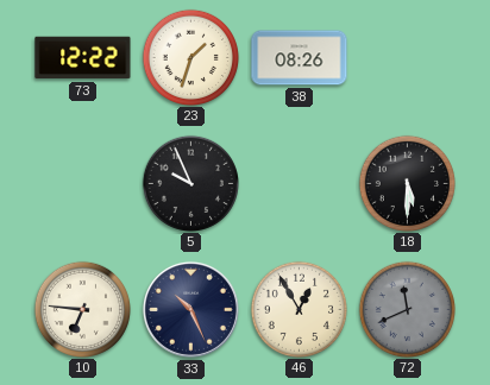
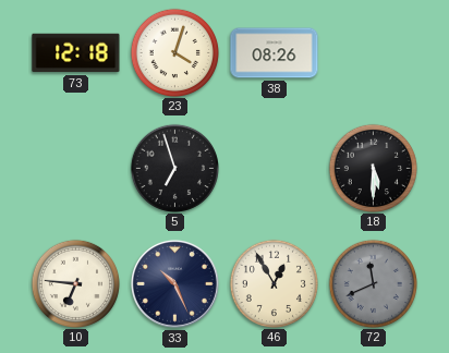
73: 12:22 -> 12:18
23: 1:33 -> 4:03
5: 9:56 -> 6:57
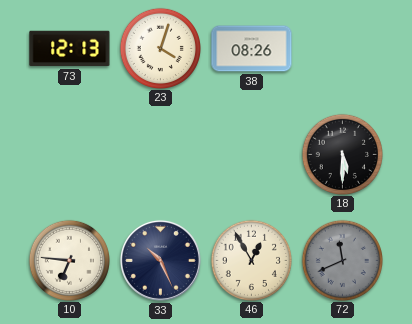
73: 12:18 -> 12:13
5: 6:57 -> none
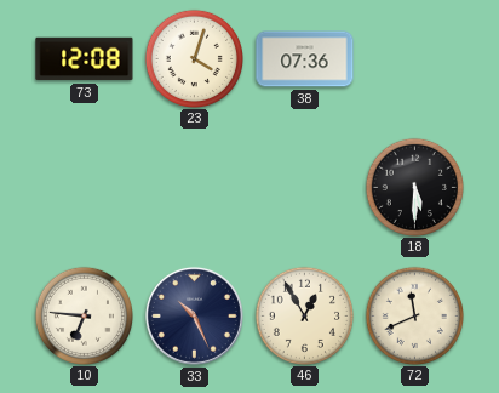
73: 12:13 -> 12:08
38: 08:26 -> 07:36
72 dial: grey -> cream
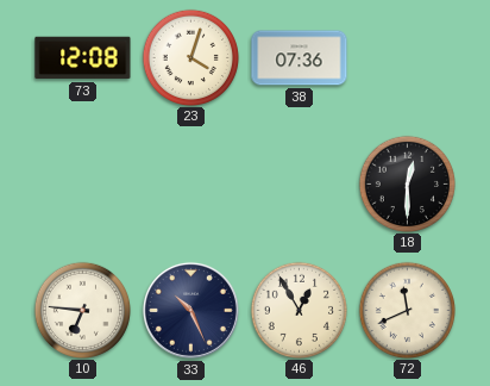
18: 5:30 -> 12:30
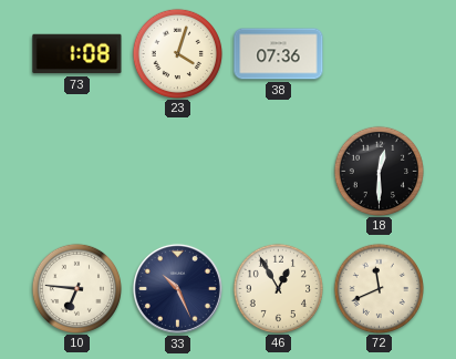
73: 12:08 -> 1:08
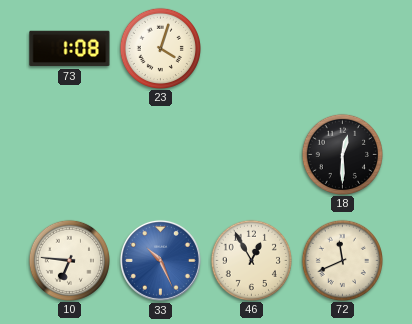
38: 07:36 -> none
33 dial: navy -> blue
